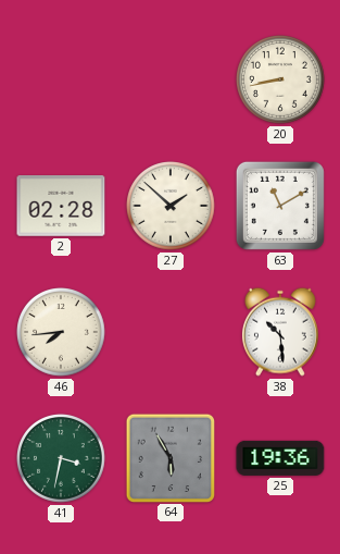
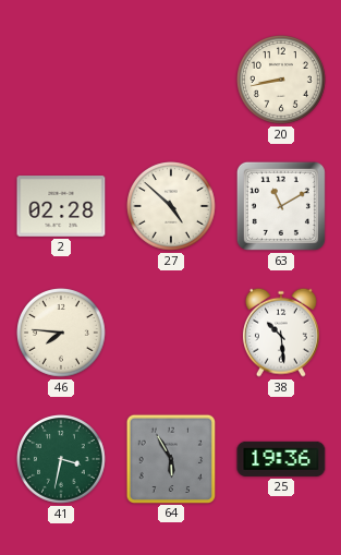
27: 1:52 -> 4:52
46: 7:44 -> 7:46
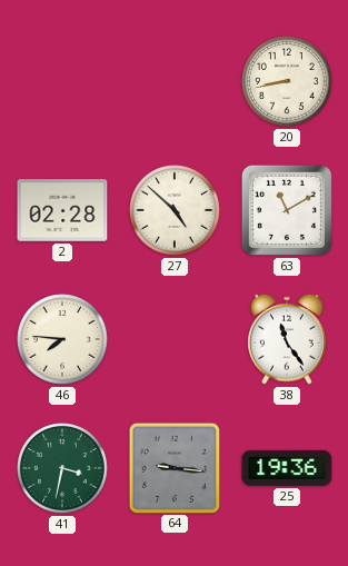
38: 10:29 -> 11:24
64: 5:55 -> 9:16
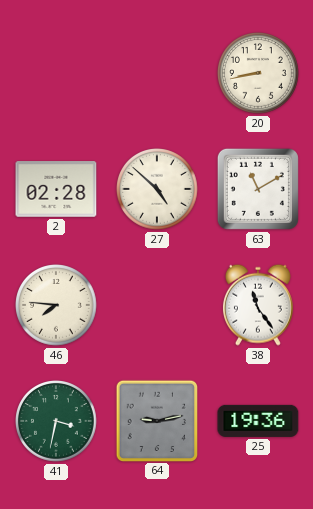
64: 9:16 -> 9:13
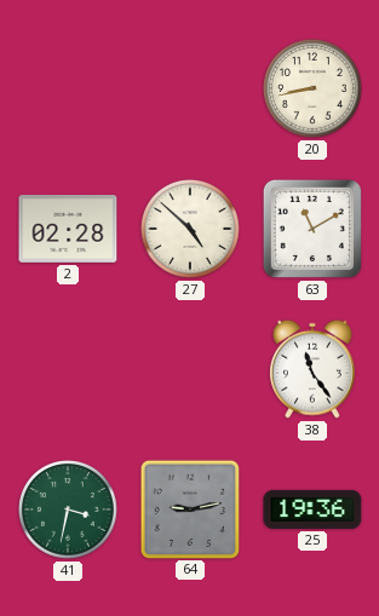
46: 7:46 -> none
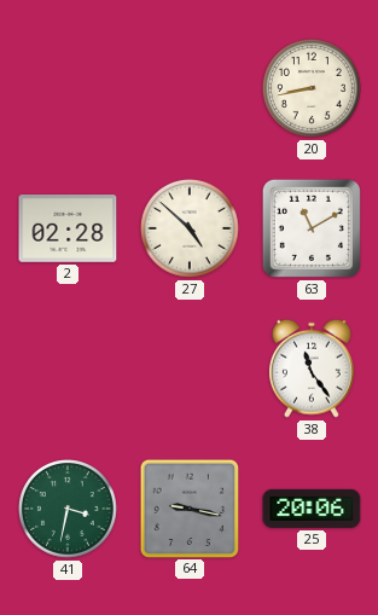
64: 9:13 -> 9:17
25: 19:36 -> 20:06
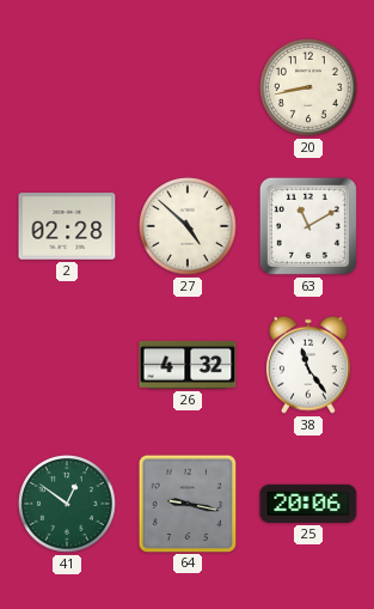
26: none -> 4:32
41: 3:32 -> 12:51
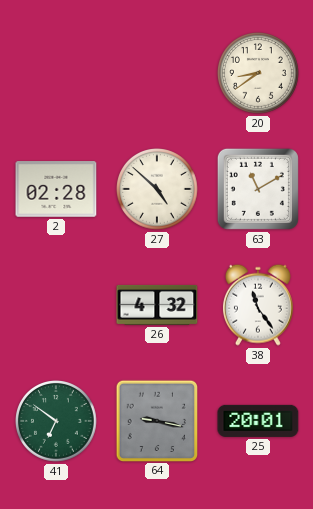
20: 8:43 -> 8:39
41: 12:51 -> 6:51
25: 20:06 -> 20:01
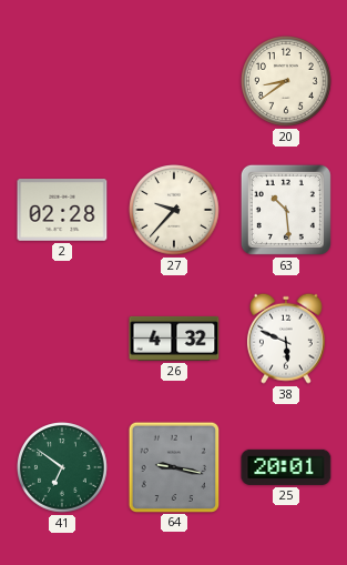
27: 4:52 -> 9:37
63: 11:10 -> 10:29
38: 11:24 -> 5:49
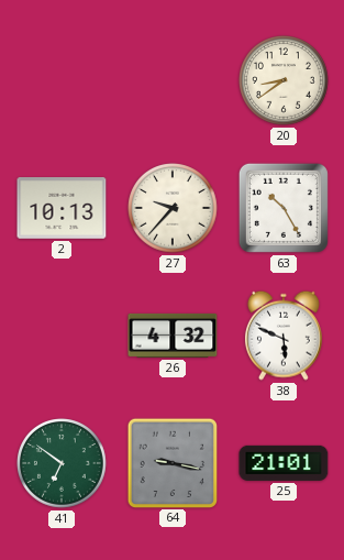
2: 02:28 -> 10:13
63: 10:29 -> 10:25
25: 20:01 -> 21:01
